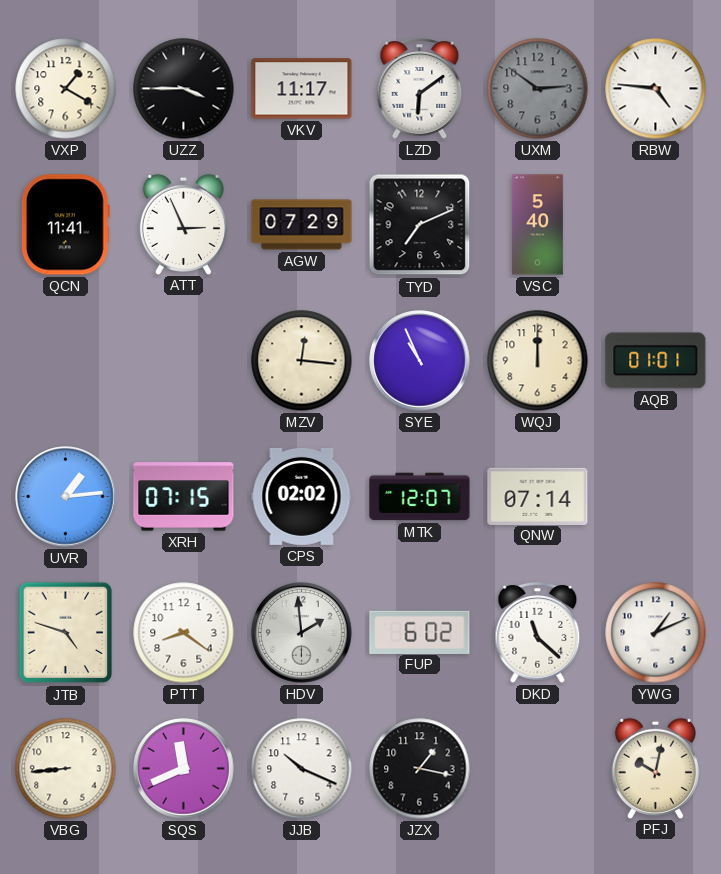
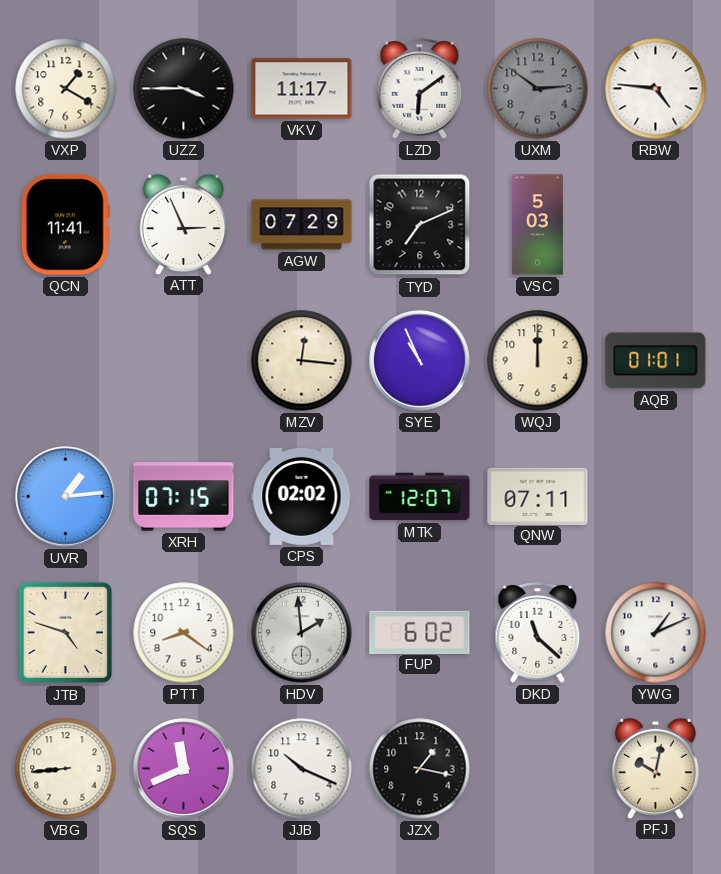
VSC: 5:40 -> 5:03
QNW: 07:14 -> 07:11
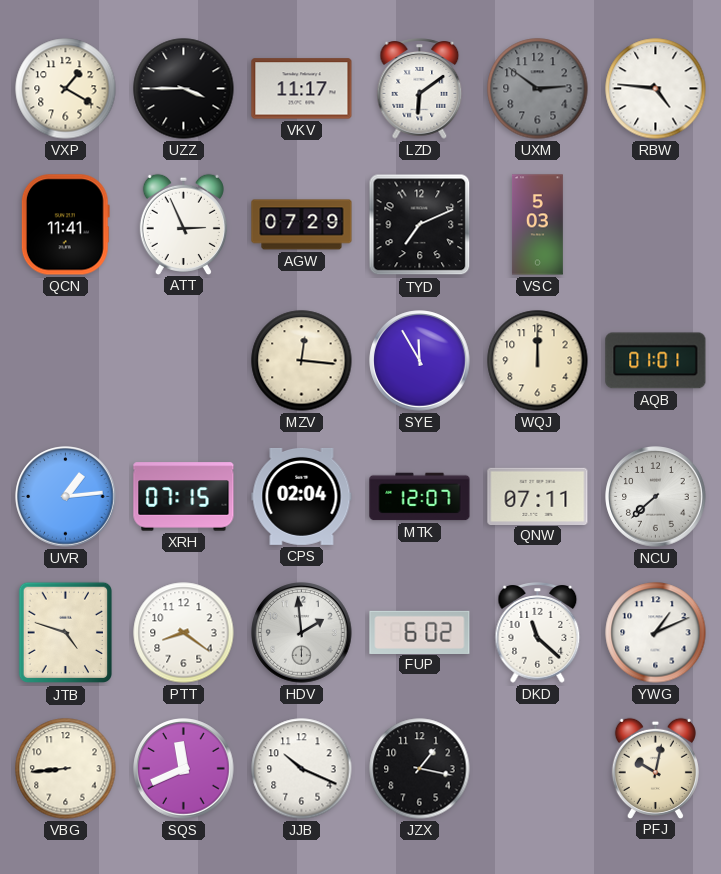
SYE: 10:56 -> 11:55
CPS: 02:02 -> 02:04
NCU: none -> 7:38
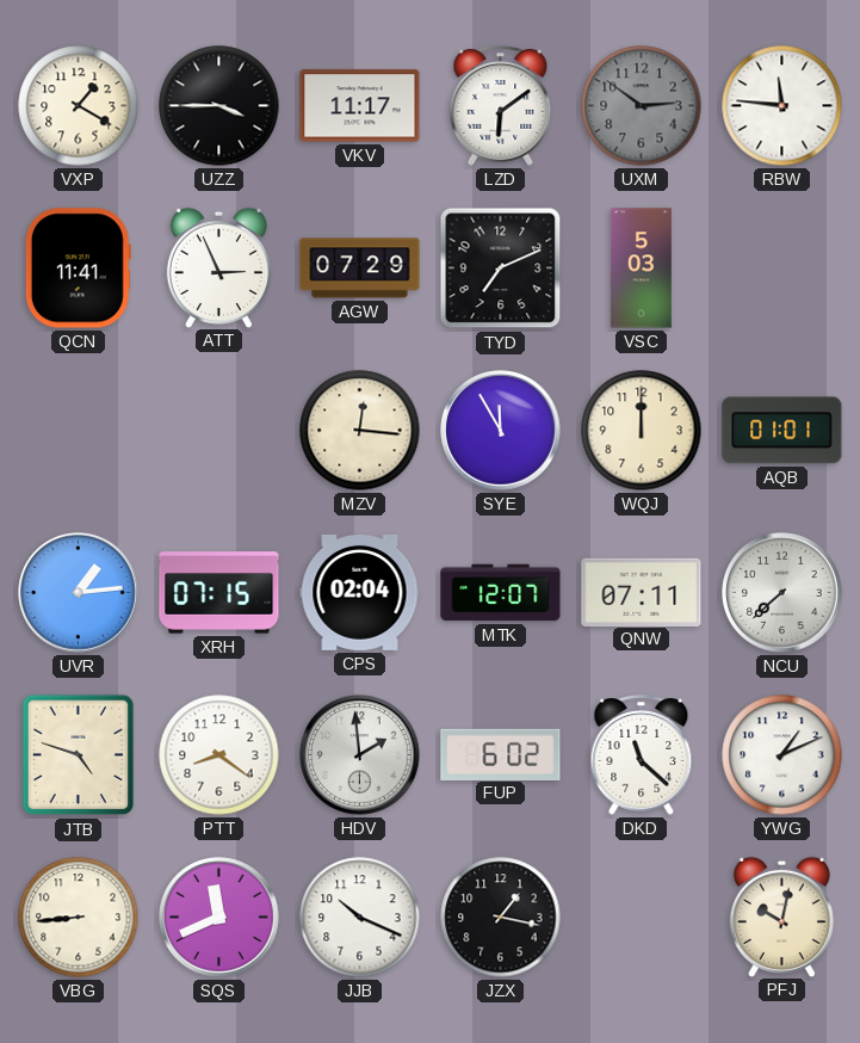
RBW: 4:46 -> 11:46
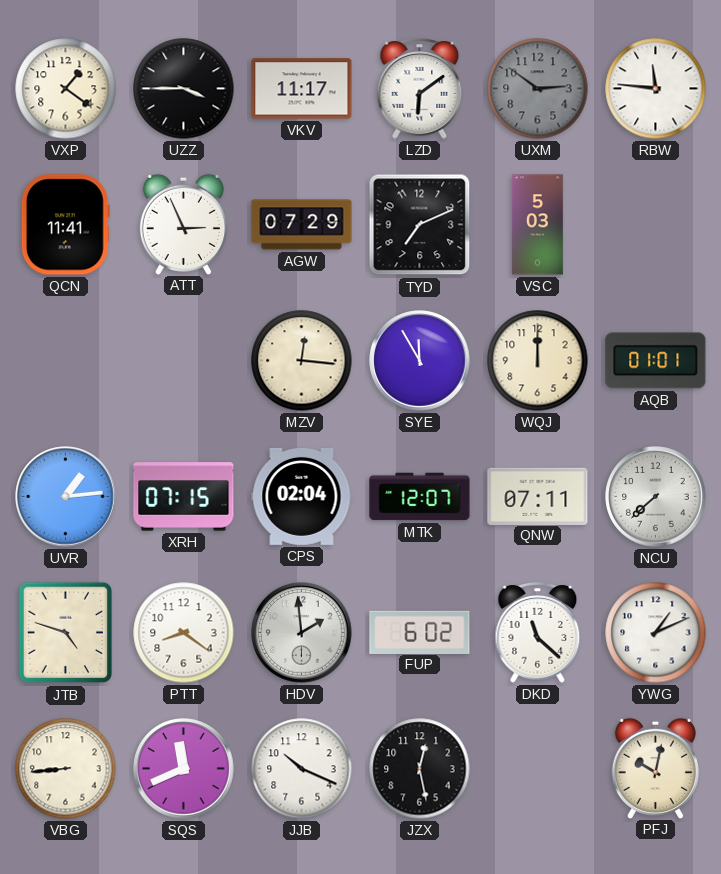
VXP: 1:20 -> 1:21
JZX: 1:17 -> 12:28
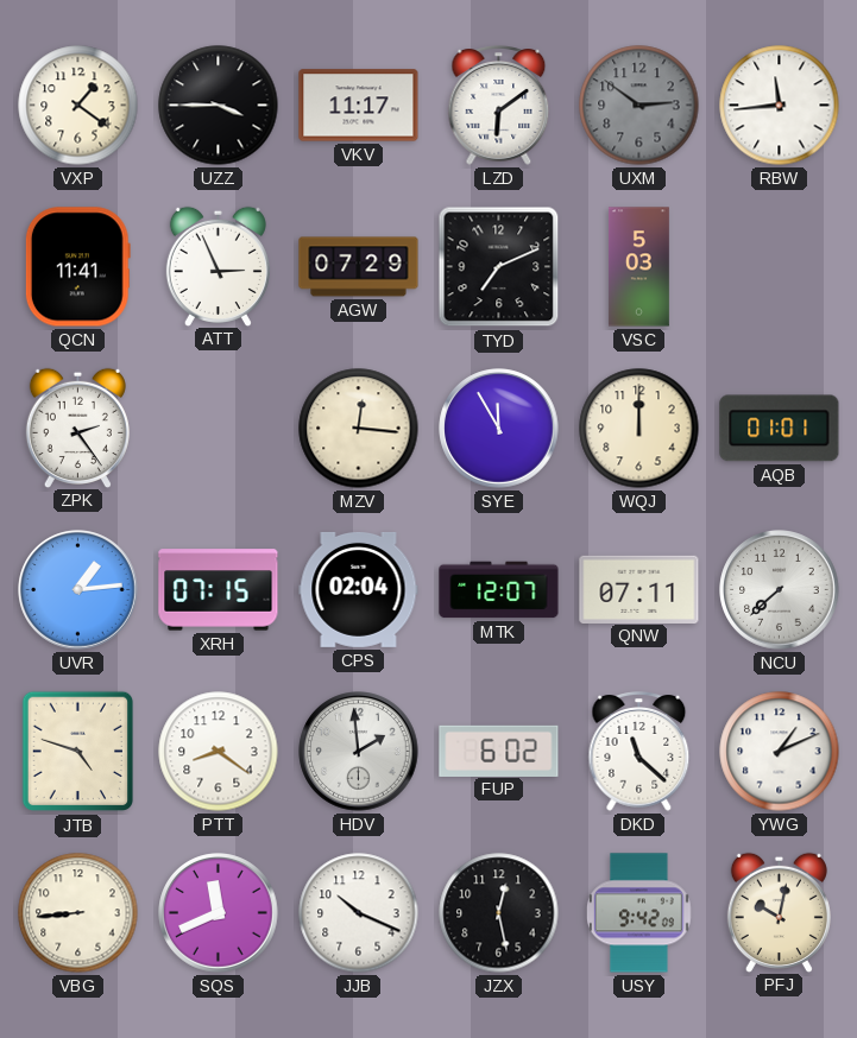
RBW: 11:46 -> 11:44
ZPK: none -> 2:24
USY: none -> 9:42
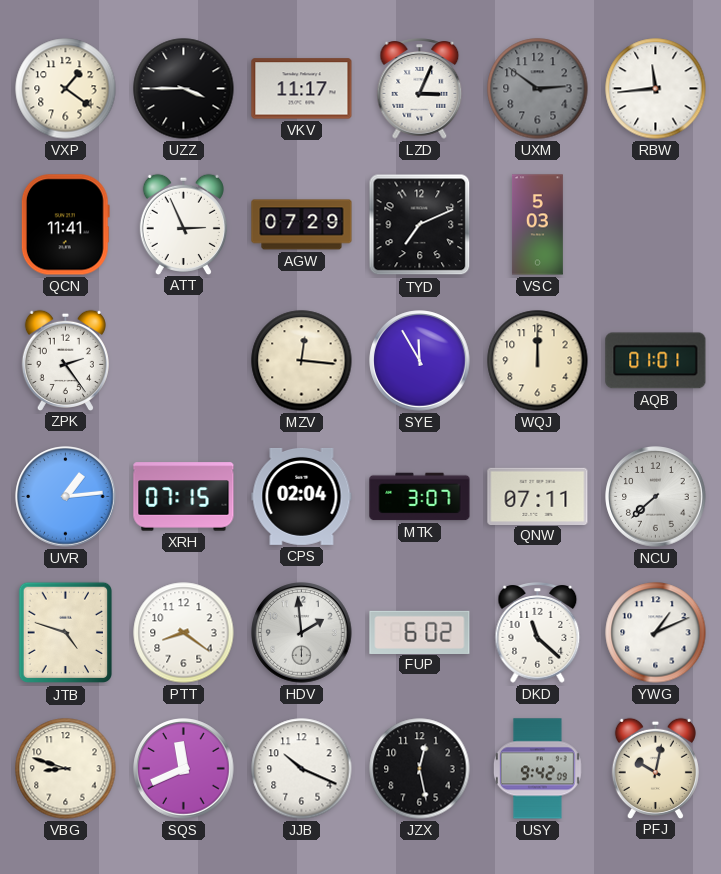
LZD: 6:09 -> 3:04
MTK: 12:07 -> 3:07
VBG: 8:44 -> 8:48
